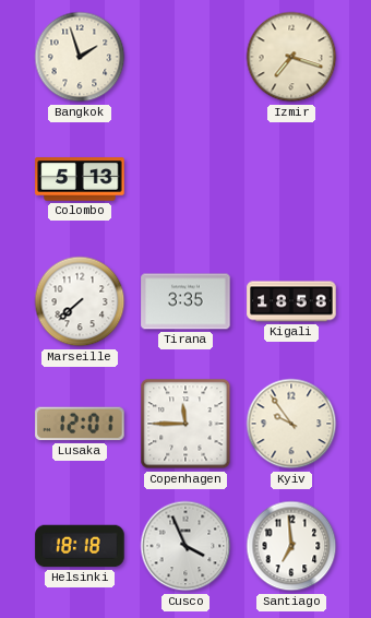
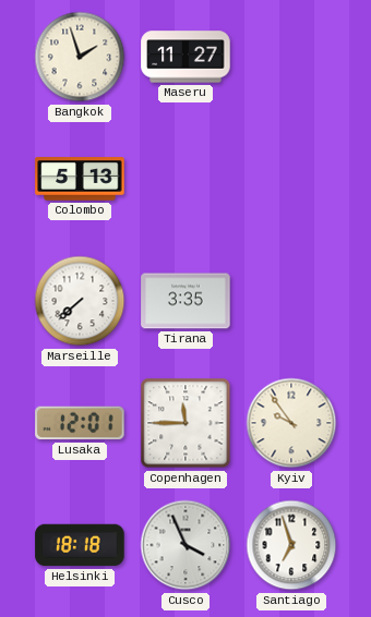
Maseru: none -> 11:27
Izmir: 7:18 -> none
Kigali: 18:58 -> none
Santiago: 6:59 -> 6:57
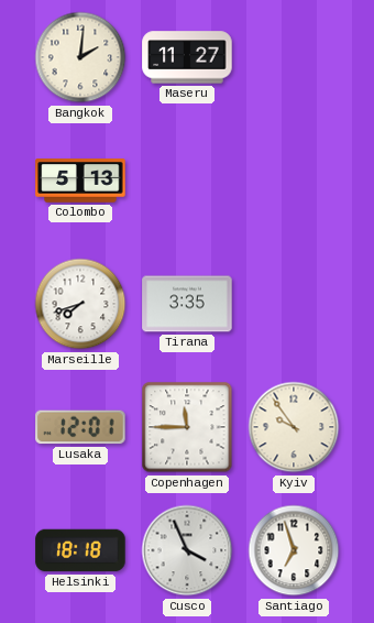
Bangkok: 1:57 -> 2:01
Marseille: 7:38 -> 7:42
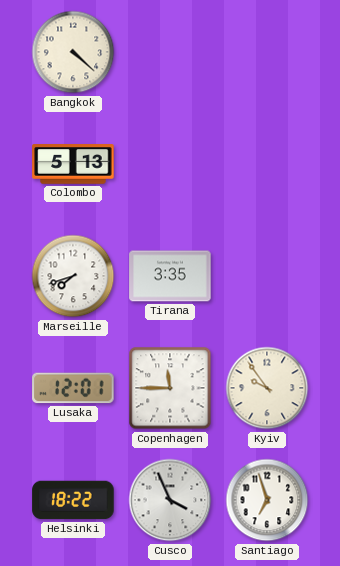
Bangkok: 2:01 -> 4:22
Maseru: 11:27 -> none
Helsinki: 18:18 -> 18:22
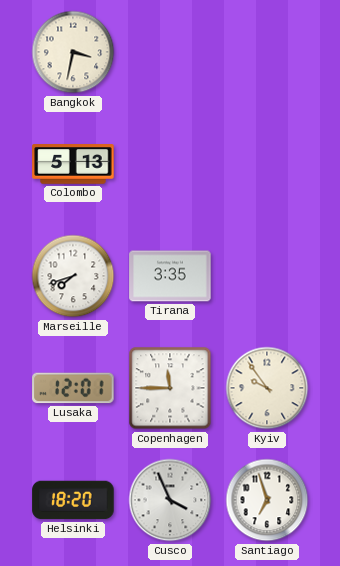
Bangkok: 4:22 -> 3:32
Helsinki: 18:22 -> 18:20
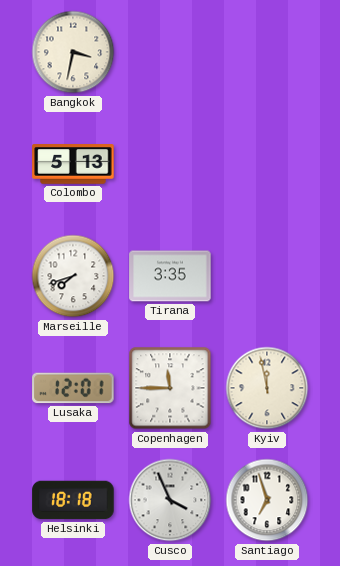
Kyiv: 9:54 -> 11:58
Helsinki: 18:20 -> 18:18
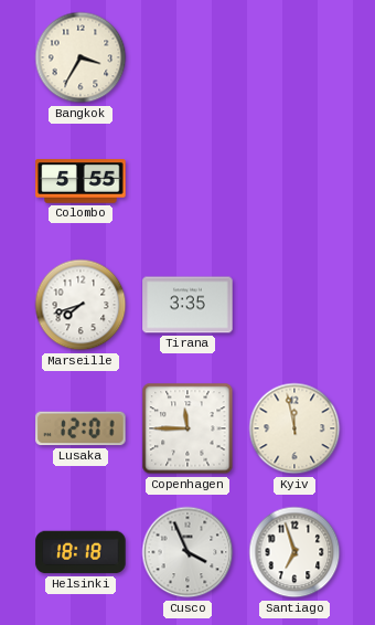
Bangkok: 3:32 -> 3:35
Colombo: 5:13 -> 5:55
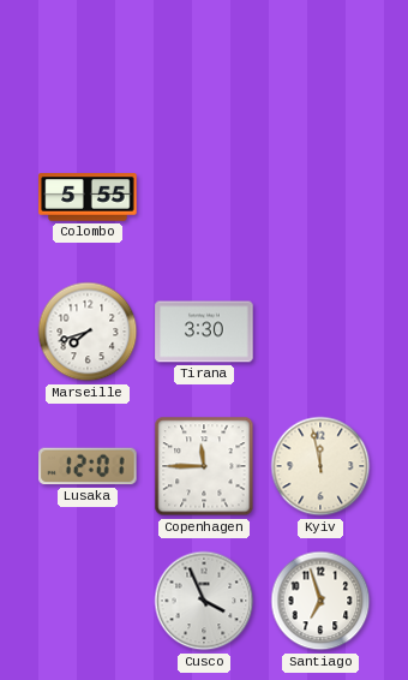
Bangkok: 3:35 -> none
Tirana: 3:35 -> 3:30
Helsinki: 18:18 -> none
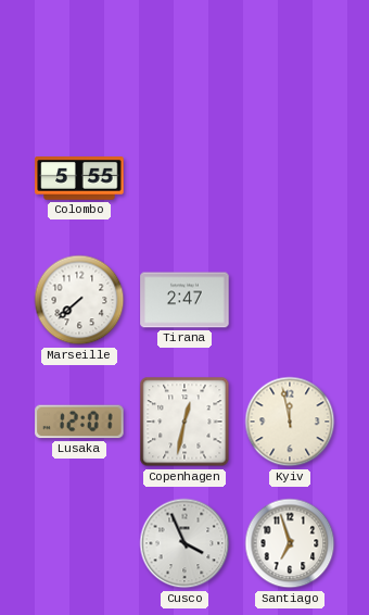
Marseille: 7:42 -> 7:38
Tirana: 3:30 -> 2:47
Copenhagen: 11:45 -> 12:32
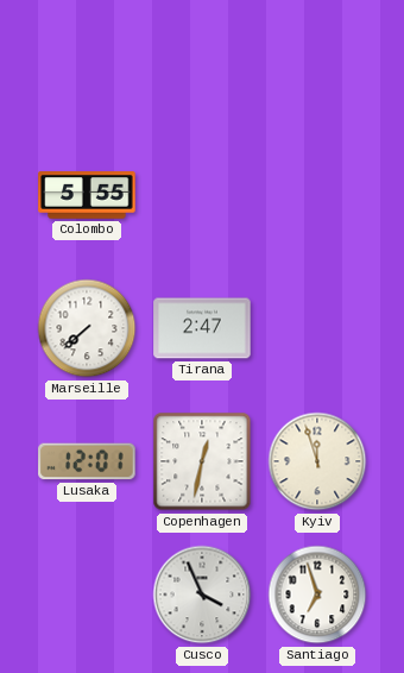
Kyiv: 11:58 -> 11:57
